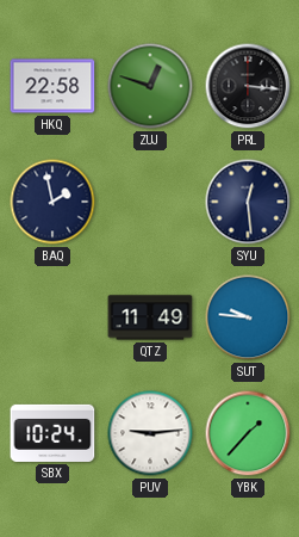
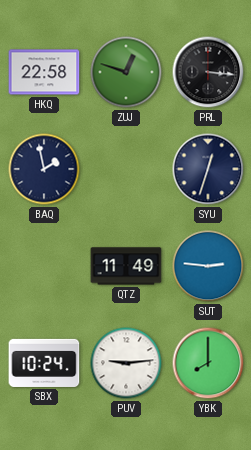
SYU: 12:29 -> 12:33
SUT: 9:46 -> 2:46
YBK: 1:37 -> 8:00
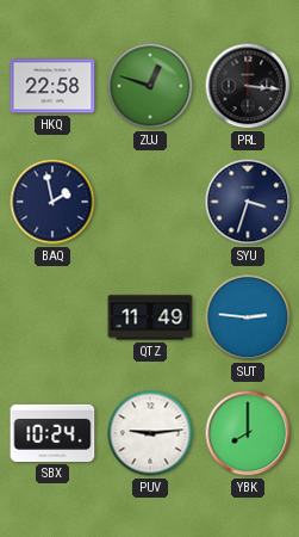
SYU: 12:33 -> 3:33
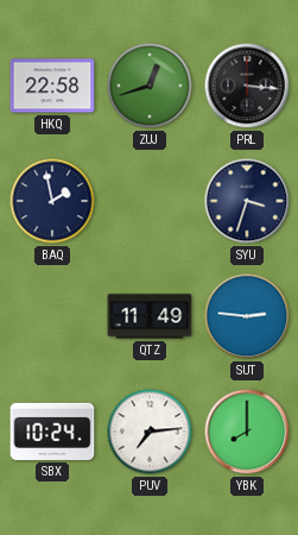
ZUJ: 12:48 -> 12:42
PUV: 9:14 -> 7:14
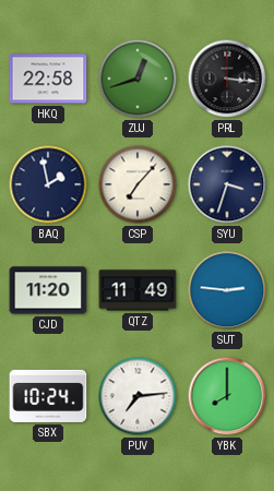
CSP: none -> 7:07
CJD: none -> 11:20
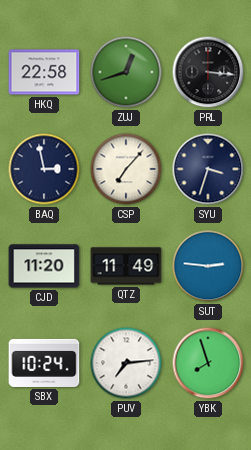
BAQ: 1:58 -> 2:58
YBK: 8:00 -> 7:57
